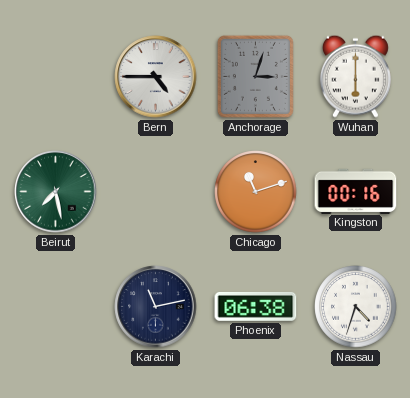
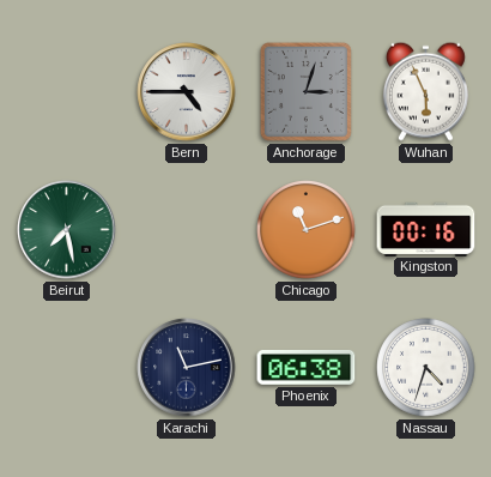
Wuhan: 6:00 -> 5:56
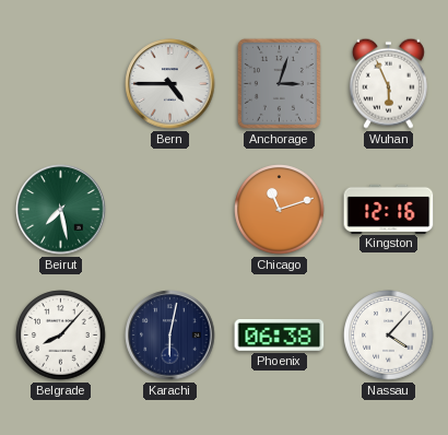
Kingston: 00:16 -> 12:16
Belgrade: none -> 8:07
Karachi: 11:13 -> 6:02
Nassau: 4:33 -> 4:07
